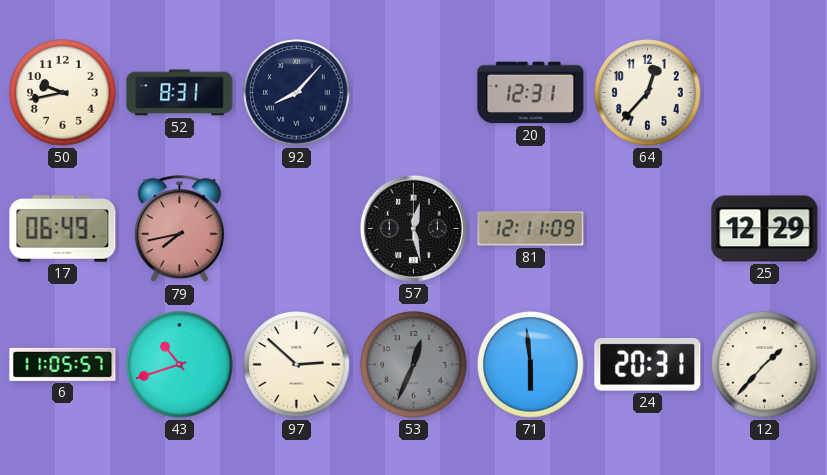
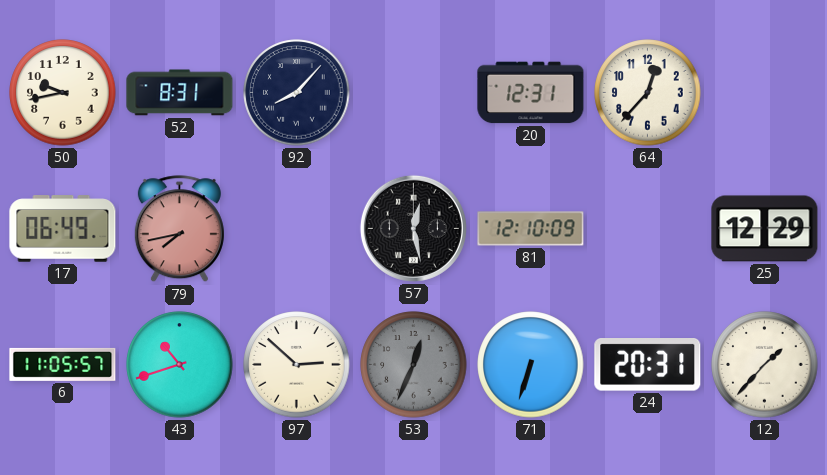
81: 12:11 -> 12:10
71: 5:59 -> 6:33
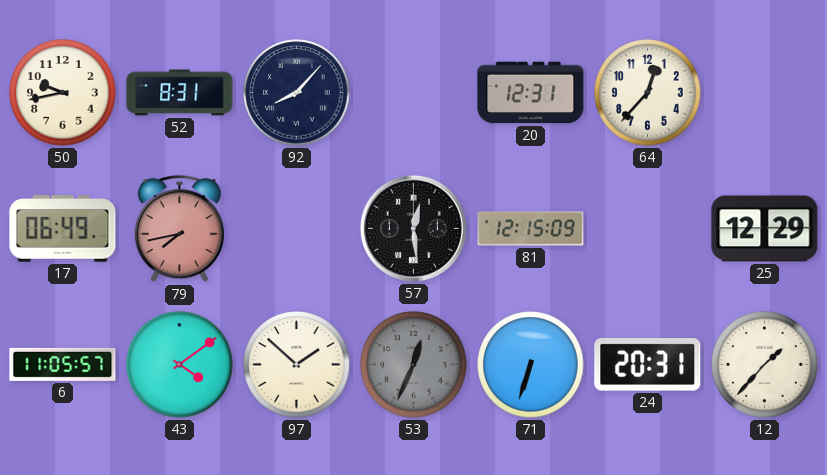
57: 12:28 -> 12:29
81: 12:10 -> 12:15
43: 10:42 -> 4:09
97: 2:52 -> 1:52
